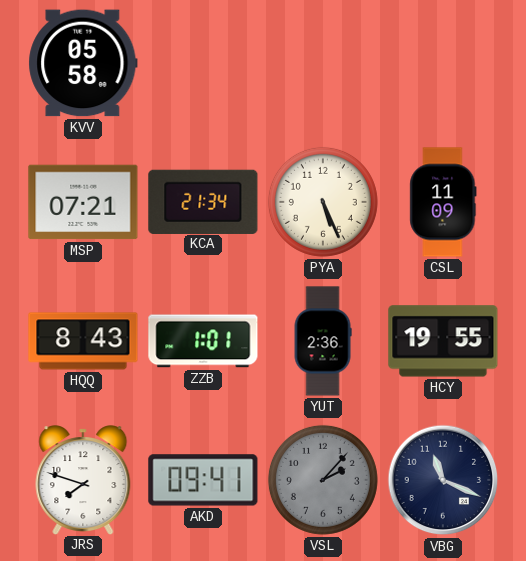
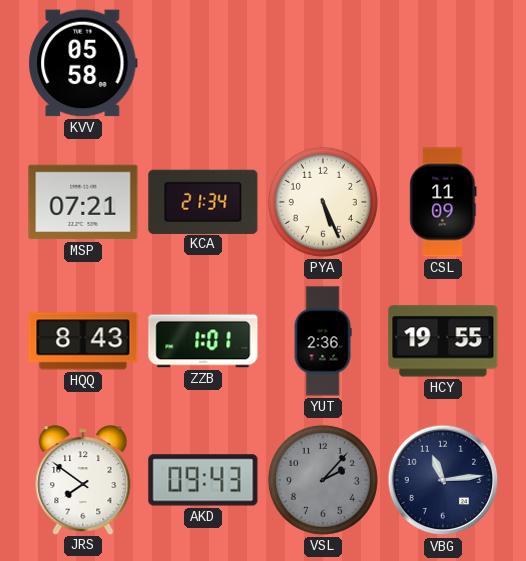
JRS: 7:48 -> 7:51
AKD: 09:41 -> 09:43
VBG: 11:19 -> 11:14
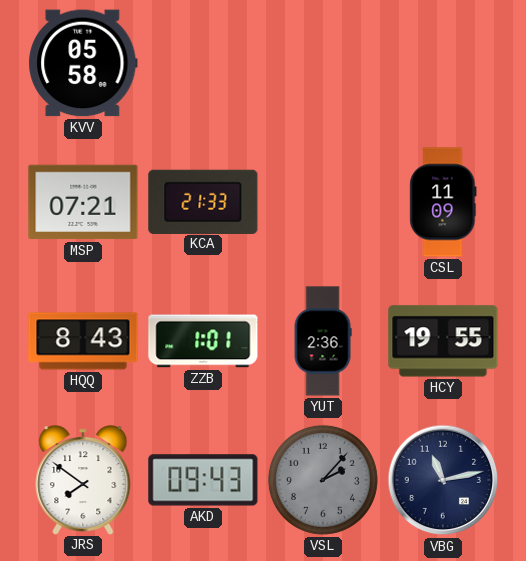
KCA: 21:34 -> 21:33
PYA: 5:26 -> none
VBG: 11:14 -> 11:13
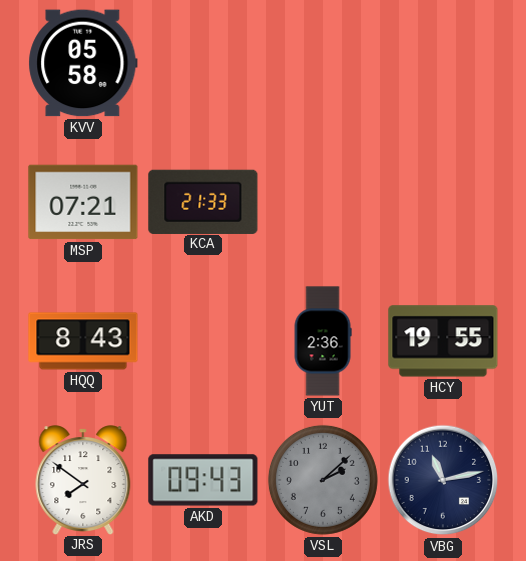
CSL: 11:09 -> none
ZZB: 1:01 -> none
VSL: 2:07 -> 2:08
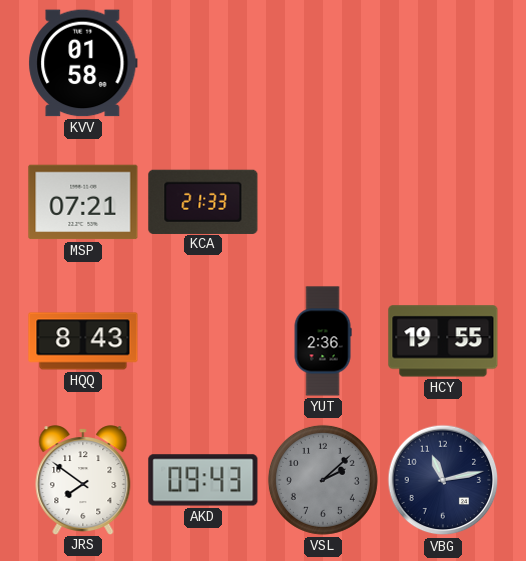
KVV: 05:58 -> 01:58
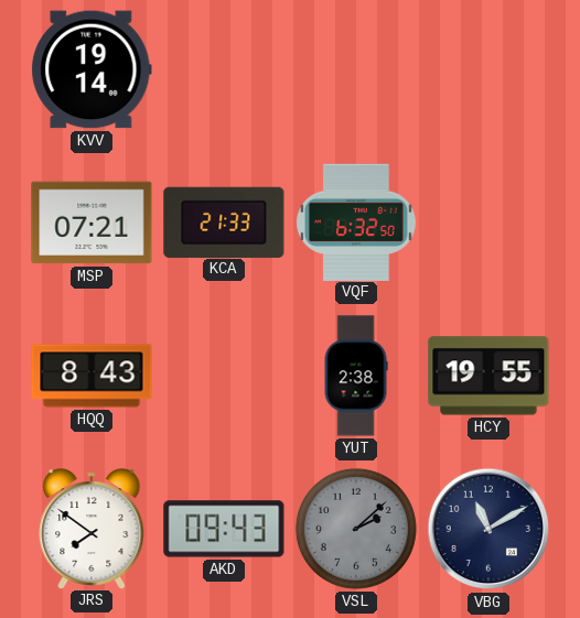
KVV: 01:58 -> 19:14
VQF: none -> 6:32
YUT: 2:36 -> 2:38
VBG: 11:13 -> 11:10
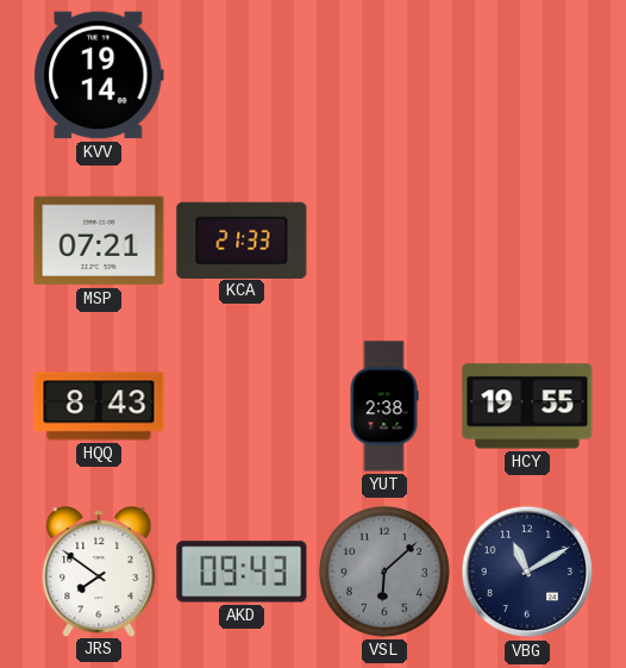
VQF: 6:32 -> none
VSL: 2:08 -> 6:08
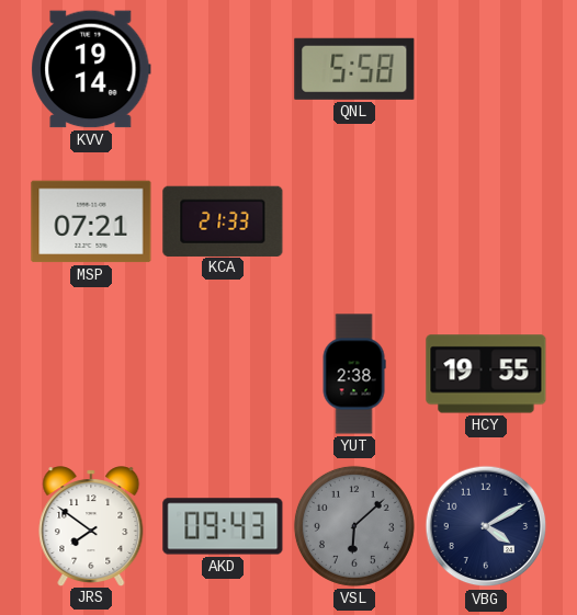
QNL: none -> 5:58
HQQ: 8:43 -> none
VBG: 11:10 -> 4:10
